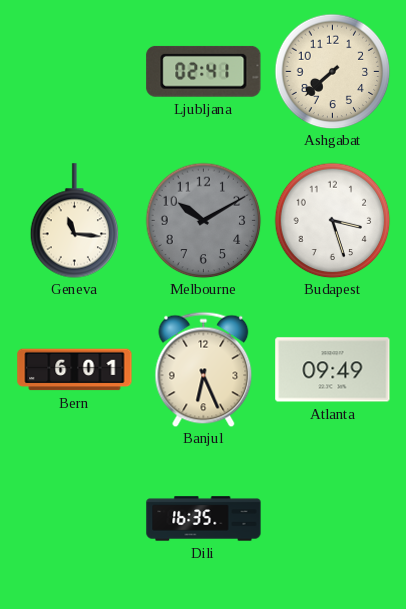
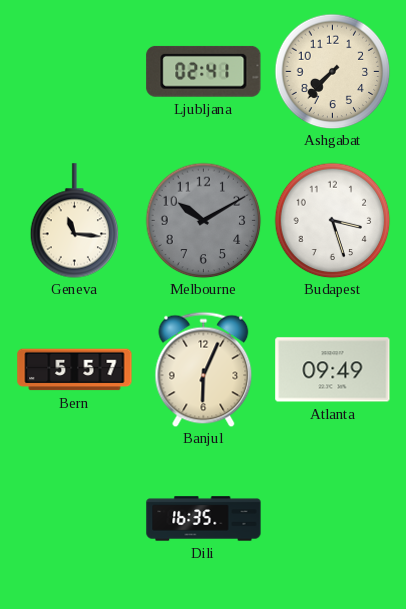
Ashgabat: 7:38 -> 7:37
Bern: 6:01 -> 5:57
Banjul: 6:26 -> 6:04
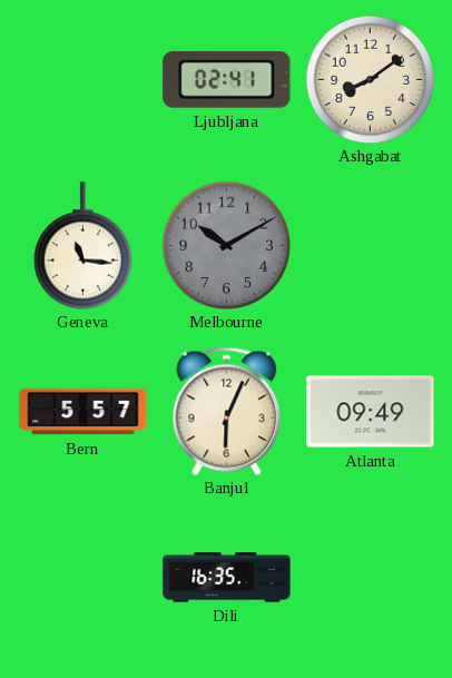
Ashgabat: 7:37 -> 8:09
Budapest: 3:27 -> none
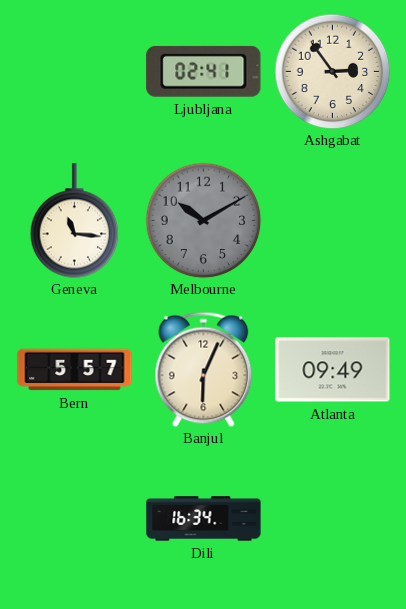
Ashgabat: 8:09 -> 2:54
Dili: 16:35 -> 16:34
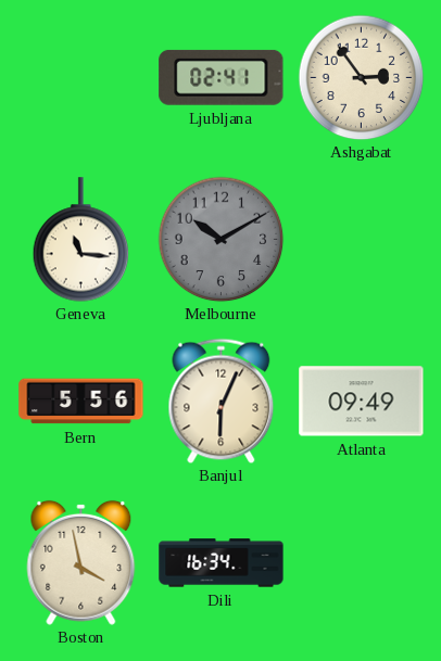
Bern: 5:57 -> 5:56
Boston: none -> 3:58
